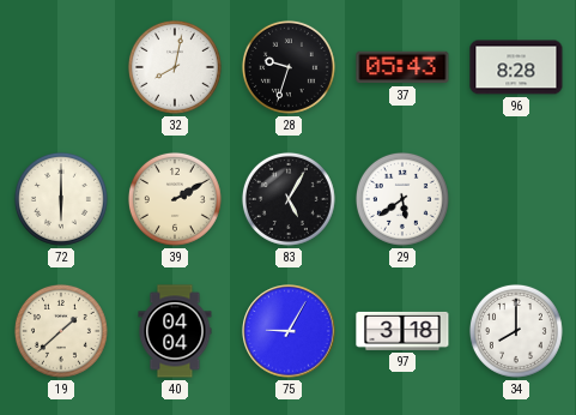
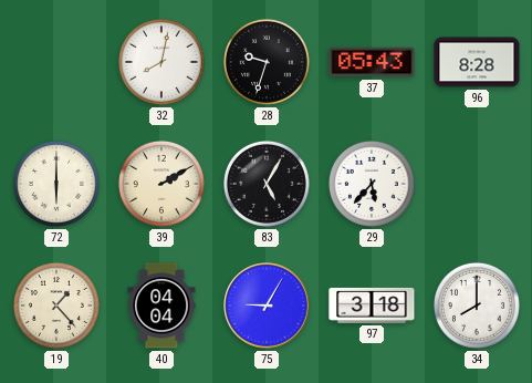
29: 5:39 -> 5:37
19: 1:38 -> 1:23
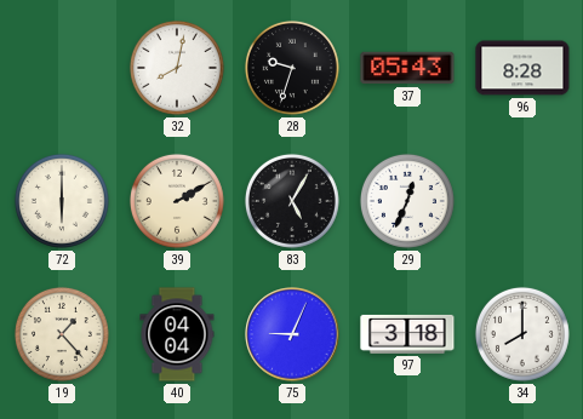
29: 5:37 -> 12:34
75: 9:05 -> 9:04
